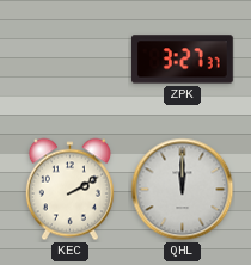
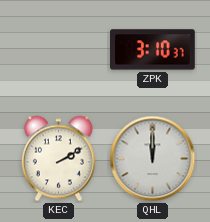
ZPK: 3:27 -> 3:10
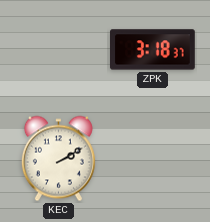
ZPK: 3:10 -> 3:18
QHL: 12:00 -> none
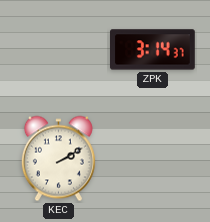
ZPK: 3:18 -> 3:14
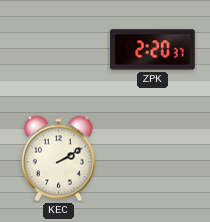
ZPK: 3:14 -> 2:20
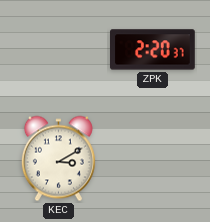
KEC: 2:10 -> 3:10
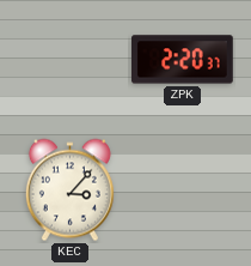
KEC: 3:10 -> 3:07
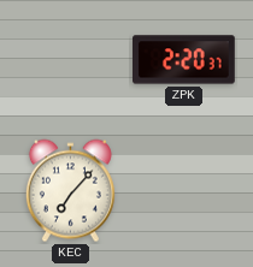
KEC: 3:07 -> 7:07
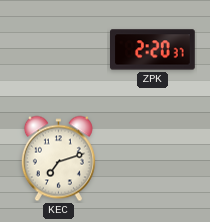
KEC: 7:07 -> 7:12
